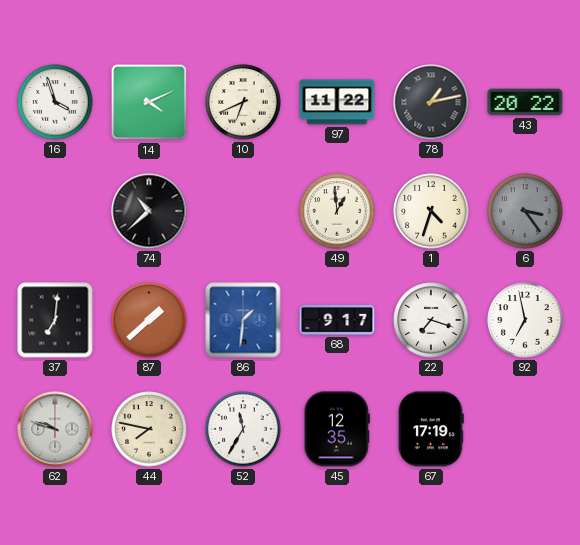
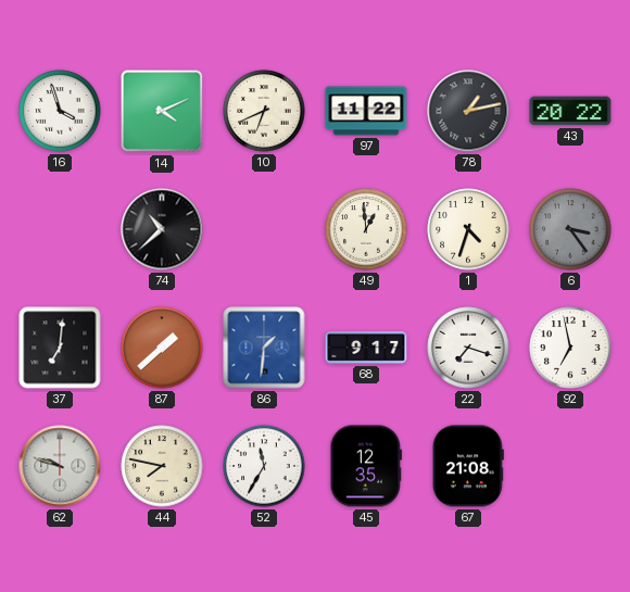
67: 17:19 -> 21:08
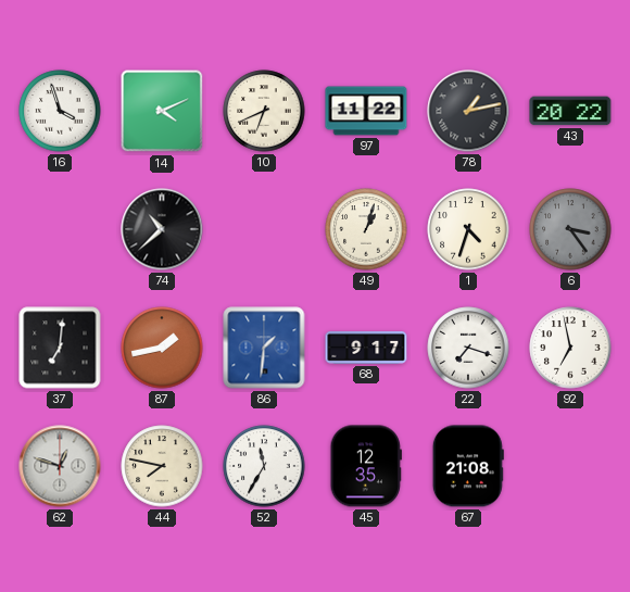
49: 12:59 -> 1:03
87: 1:38 -> 1:43
62: 9:48 -> 12:48
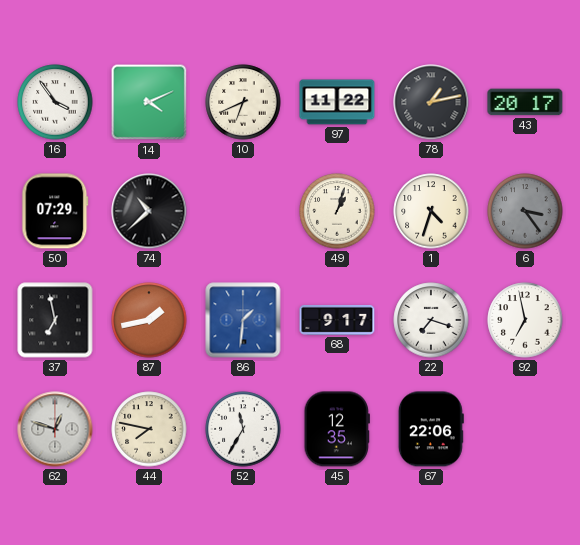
16: 3:57 -> 3:54
43: 20:22 -> 20:17
50: none -> 07:29
37: 7:01 -> 6:58
67: 21:08 -> 22:06
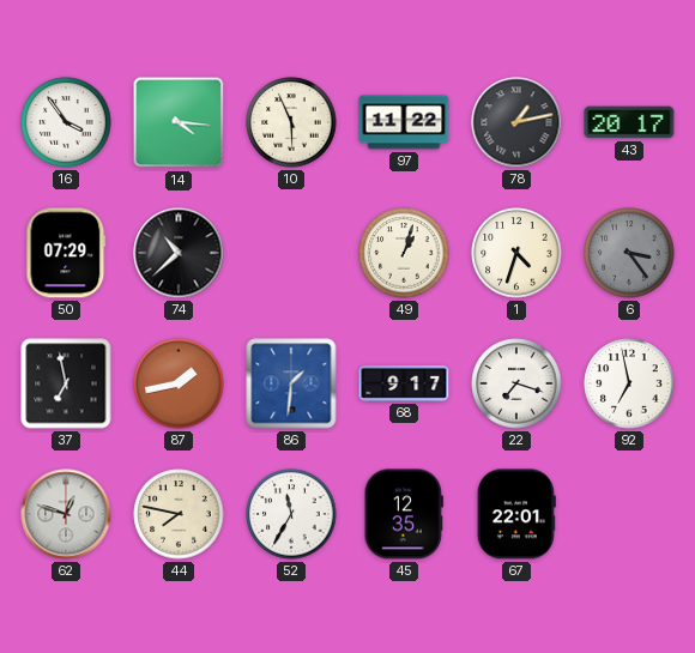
14: 4:11 -> 4:16
10: 6:41 -> 5:56
67: 22:06 -> 22:01
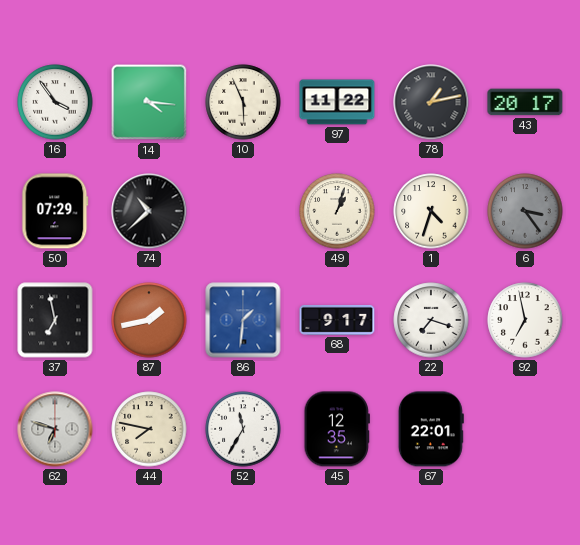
62: 12:48 -> 6:48
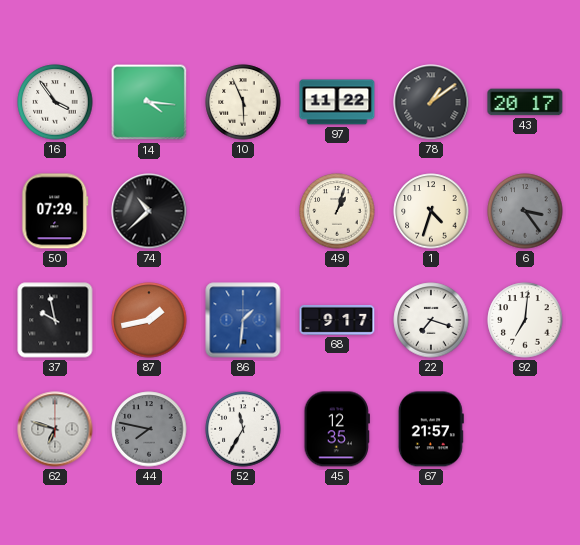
78: 1:13 -> 1:09
37: 6:58 -> 9:58
92: 6:58 -> 7:01
44 dial: cream -> grey
67: 22:01 -> 21:57
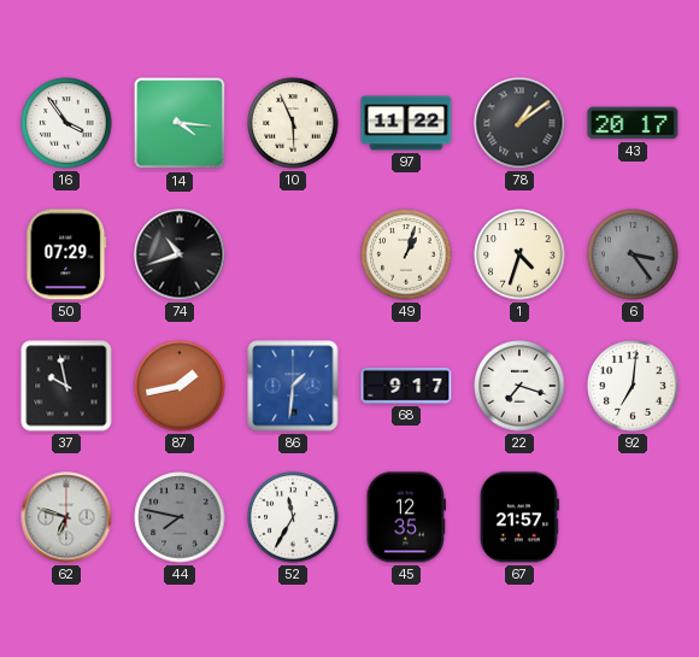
74: 10:38 -> 10:42
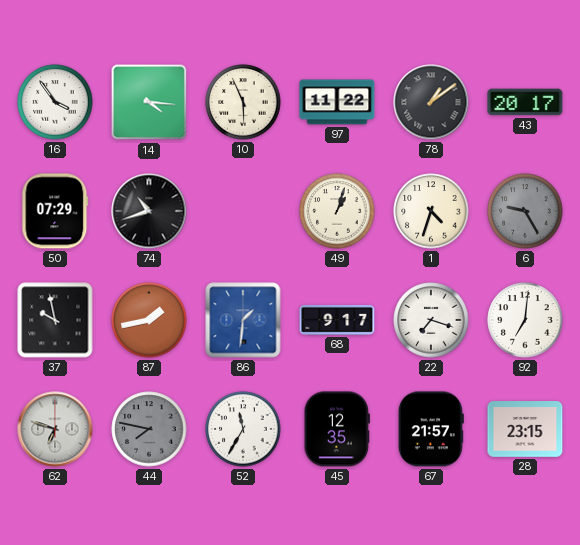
6: 3:24 -> 9:25
28: none -> 23:15
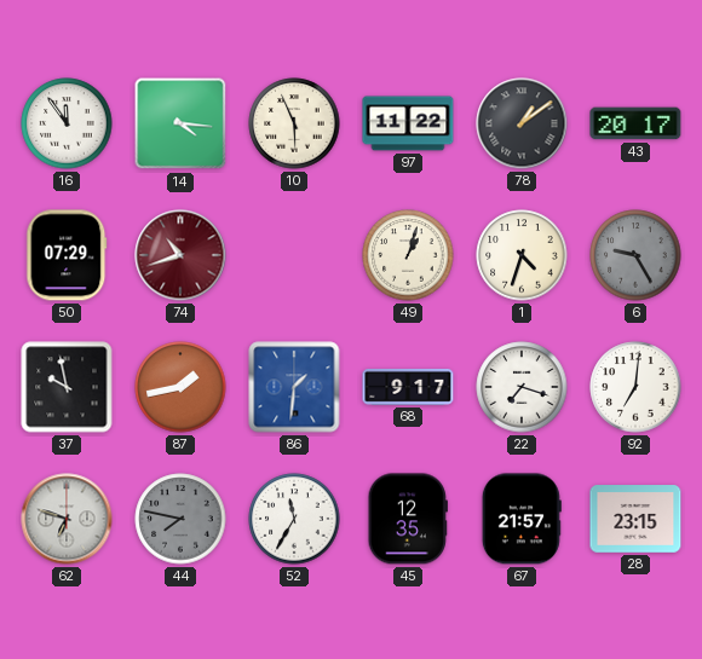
16: 3:54 -> 11:54
74 dial: black -> burgundy
